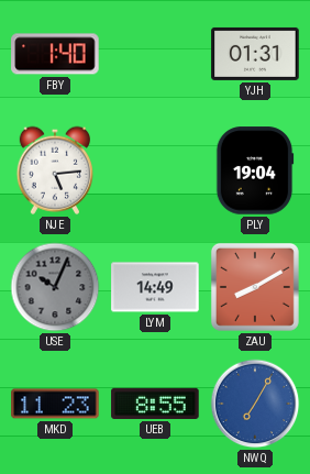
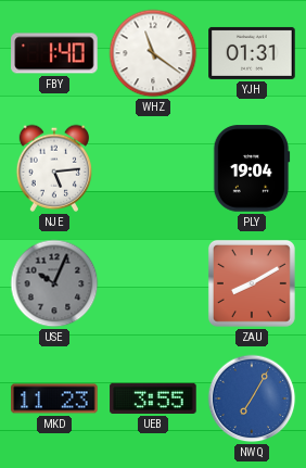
WHZ: none -> 11:21
LYM: 14:49 -> none
UEB: 8:55 -> 3:55
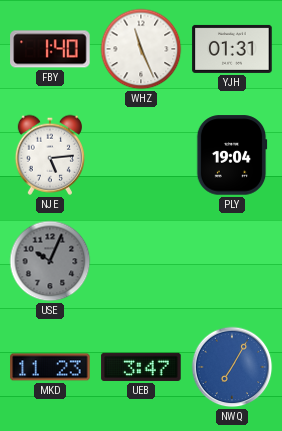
WHZ: 11:21 -> 11:26
ZAU: 8:10 -> none
UEB: 3:55 -> 3:47
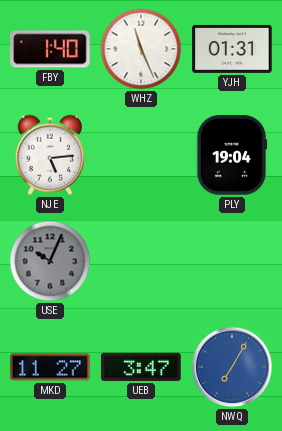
MKD: 11:23 -> 11:27
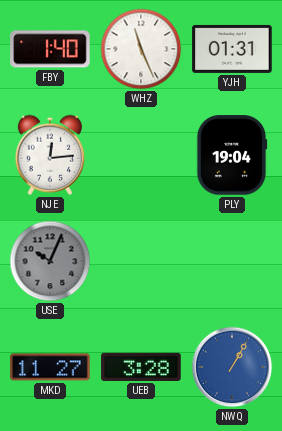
NJE: 5:14 -> 12:14
UEB: 3:47 -> 3:28
NWQ: 7:05 -> 1:05
